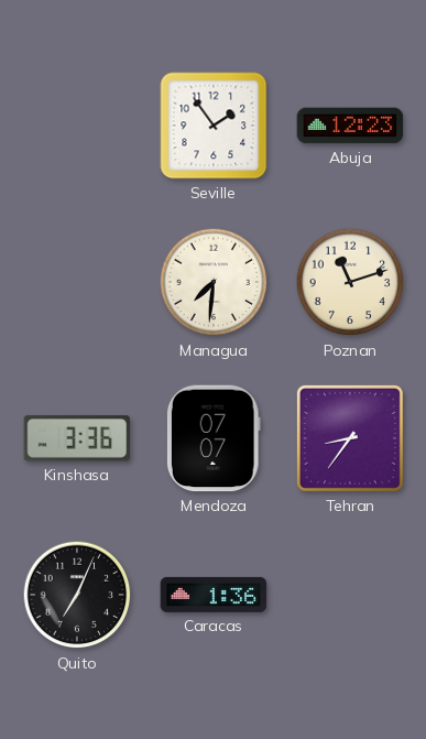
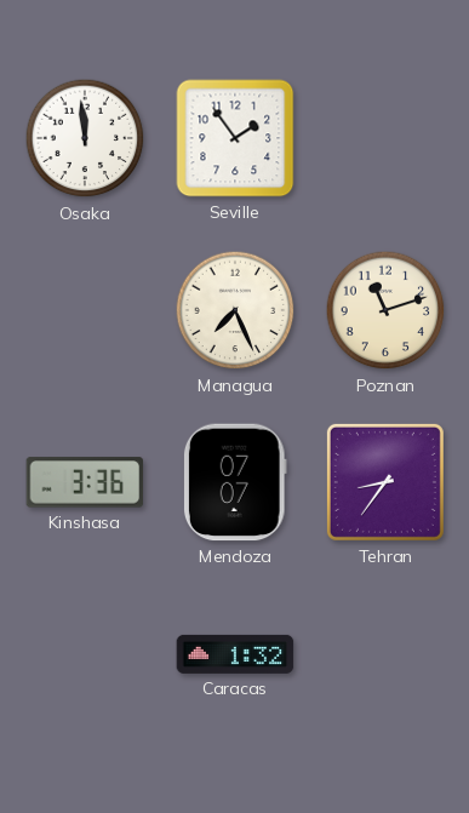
Osaka: none -> 11:59
Abuja: 12:23 -> none
Managua: 7:31 -> 7:26
Quito: 7:04 -> none
Caracas: 1:36 -> 1:32
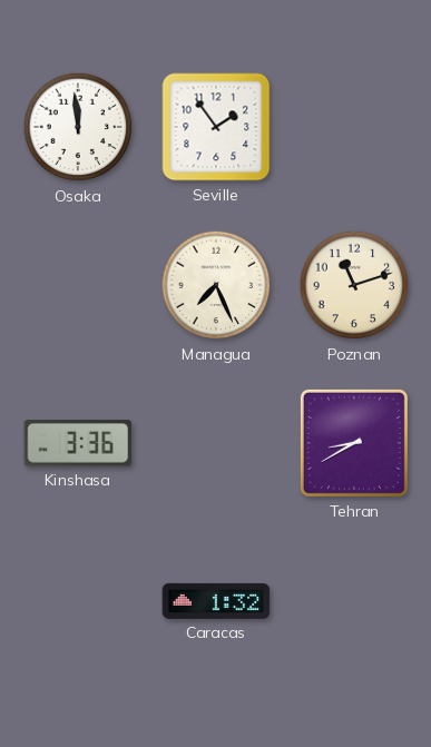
Mendoza: 07:07 -> none
Tehran: 8:36 -> 8:40
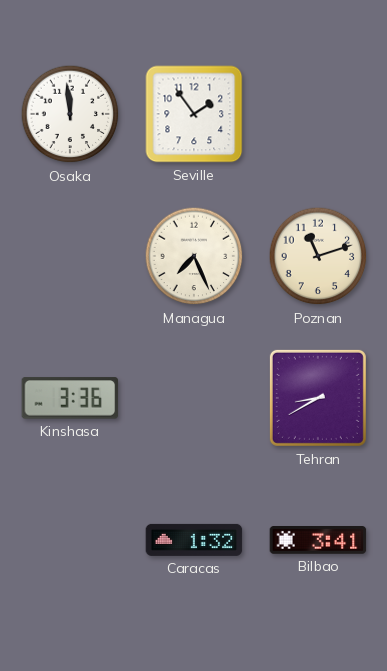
Bilbao: none -> 3:41
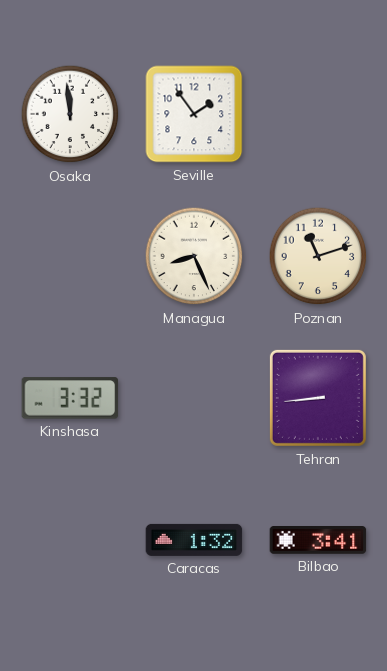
Managua: 7:26 -> 8:26
Kinshasa: 3:36 -> 3:32
Tehran: 8:40 -> 8:44
